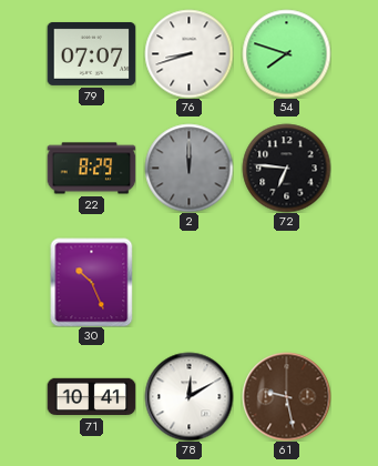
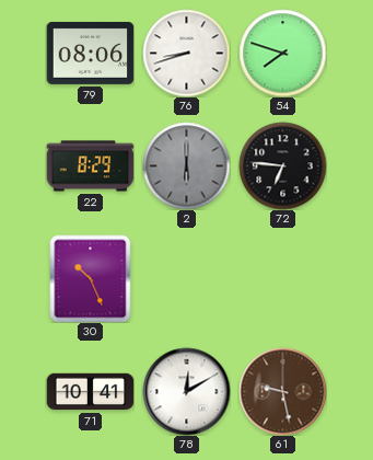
79: 07:07 -> 08:06
2: 12:00 -> 6:00
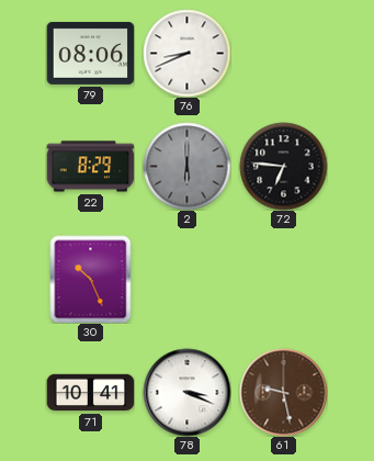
76: 8:42 -> 8:41
54: 7:48 -> none
78: 12:10 -> 3:19
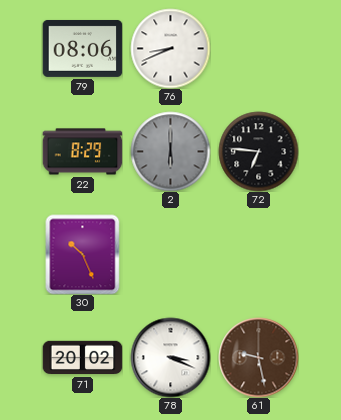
71: 10:41 -> 20:02
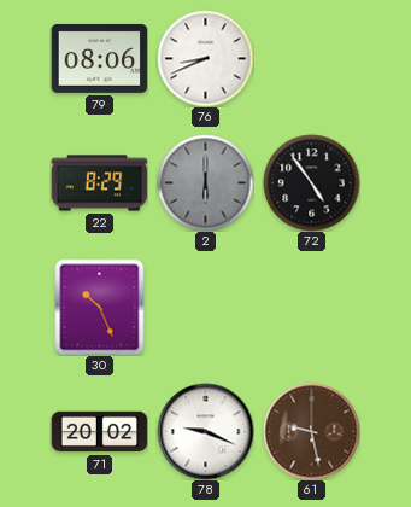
72: 6:46 -> 4:54
78: 3:19 -> 9:19
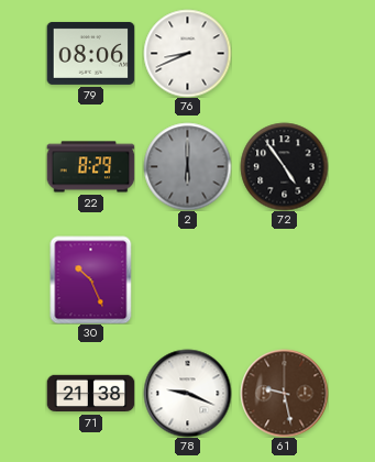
71: 20:02 -> 21:38
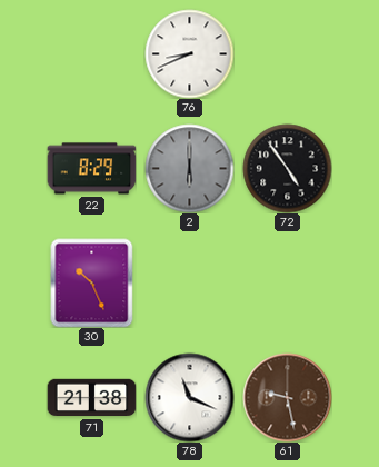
79: 08:06 -> none
78: 9:19 -> 11:19
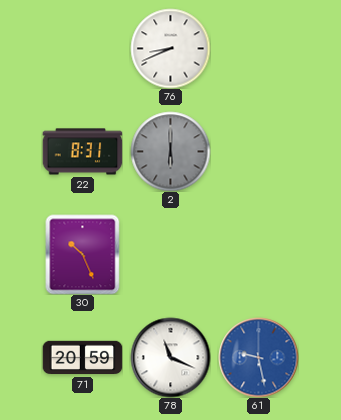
22: 8:29 -> 8:31
72: 4:54 -> none
71: 21:38 -> 20:59
61 dial: brown -> blue
